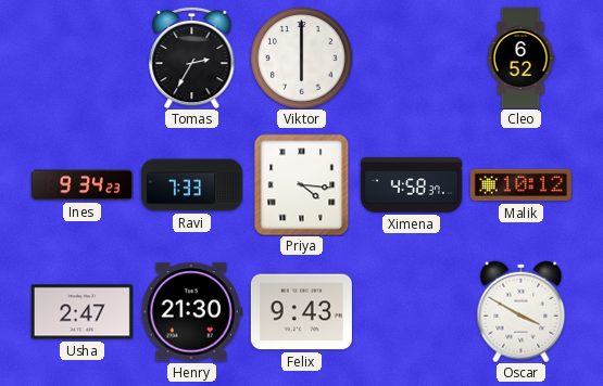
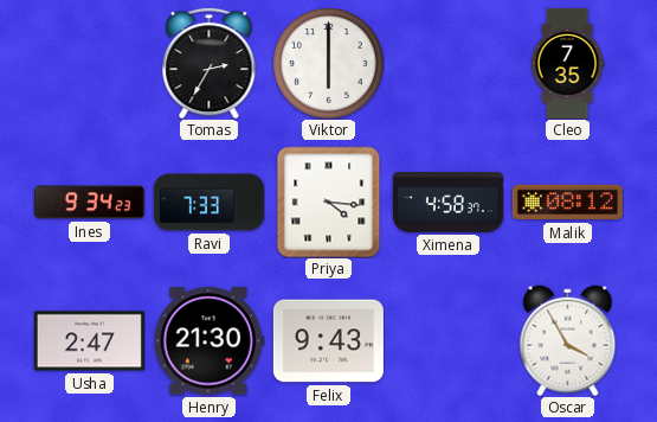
Cleo: 6:52 -> 7:35
Malik: 10:12 -> 08:12
Oscar: 3:50 -> 3:55
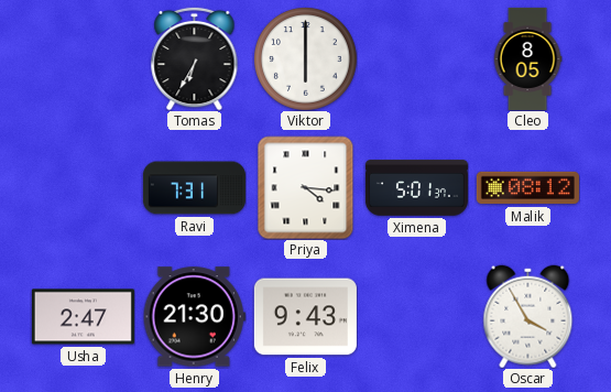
Tomas: 2:35 -> 6:35
Cleo: 7:35 -> 8:05
Ines: 9:34 -> none
Ravi: 7:33 -> 7:31
Ximena: 4:58 -> 5:01
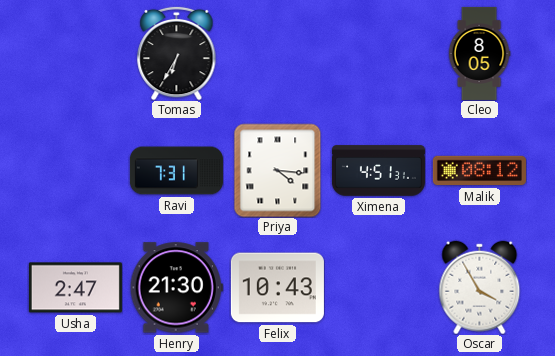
Viktor: 6:00 -> none
Ximena: 5:01 -> 4:51
Felix: 9:43 -> 10:43
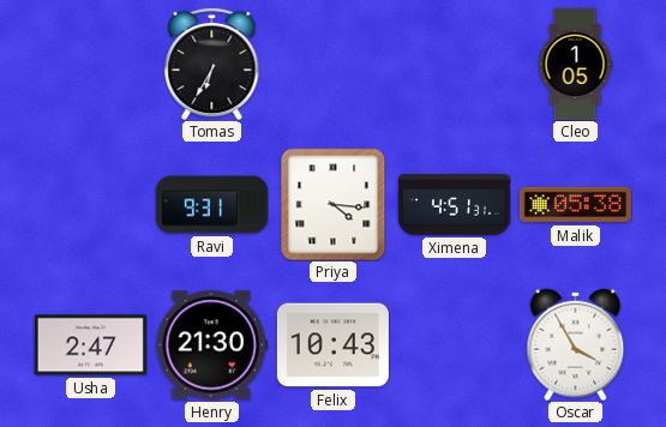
Cleo: 8:05 -> 1:05
Ravi: 7:31 -> 9:31
Malik: 08:12 -> 05:38
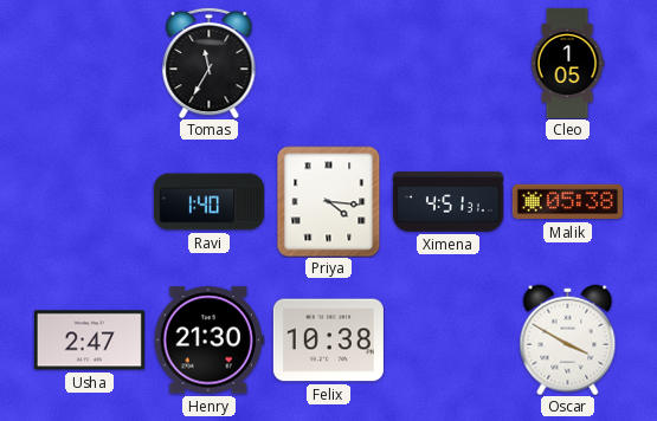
Tomas: 6:35 -> 11:35
Ravi: 9:31 -> 1:40
Felix: 10:43 -> 10:38
Oscar: 3:55 -> 3:50
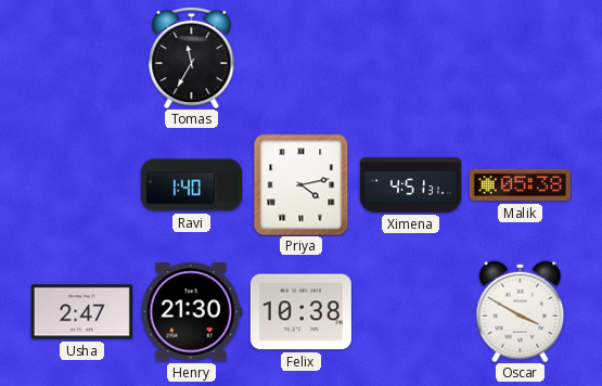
Cleo: 1:05 -> none
Priya: 4:16 -> 4:13
